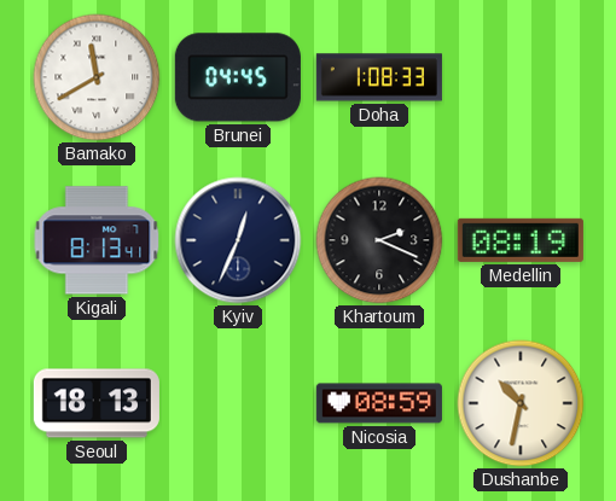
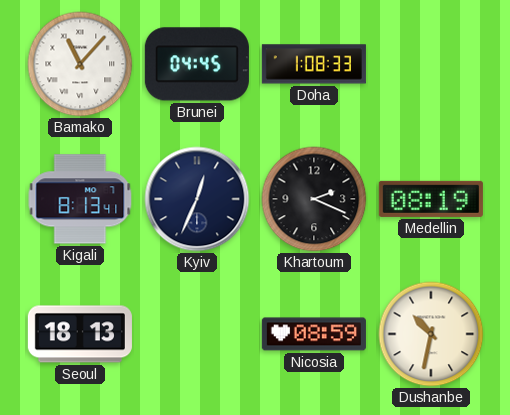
Bamako: 11:40 -> 11:07
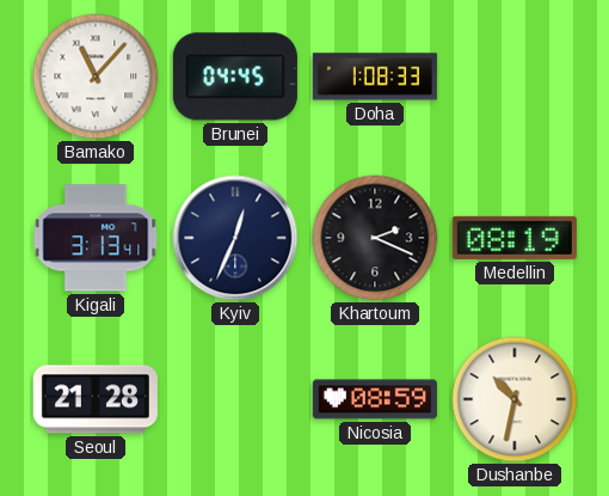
Kigali: 8:13 -> 3:13
Seoul: 18:13 -> 21:28
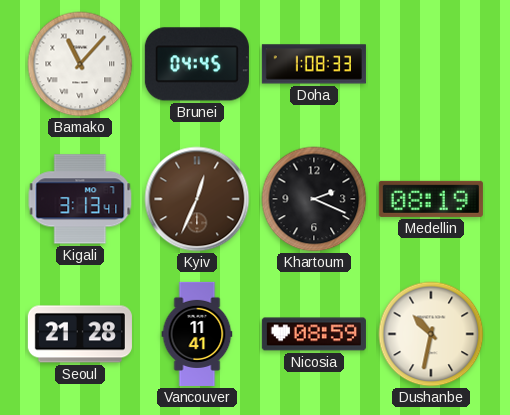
Kyiv dial: navy -> brown
Vancouver: none -> 11:41
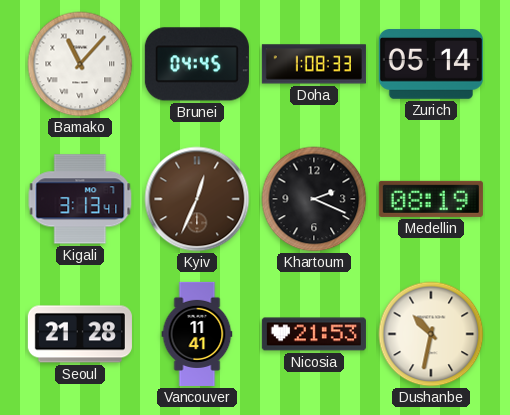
Zurich: none -> 05:14
Nicosia: 08:59 -> 21:53
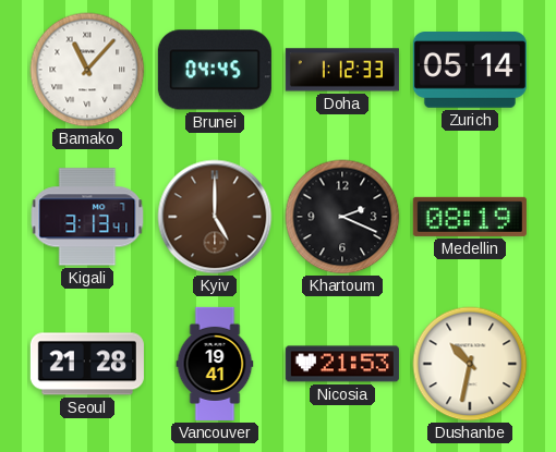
Doha: 1:08 -> 1:12
Kyiv: 12:34 -> 5:00
Vancouver: 11:41 -> 19:41
